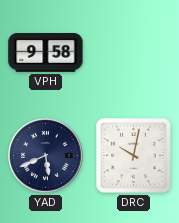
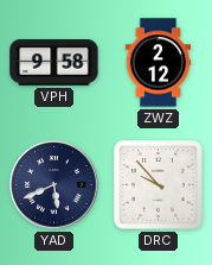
ZWZ: none -> 2:12
DRC: 10:02 -> 9:53
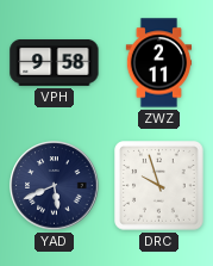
ZWZ: 2:12 -> 2:11
DRC: 9:53 -> 9:57
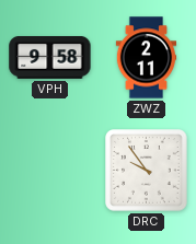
YAD: 5:41 -> none
DRC: 9:57 -> 9:54
